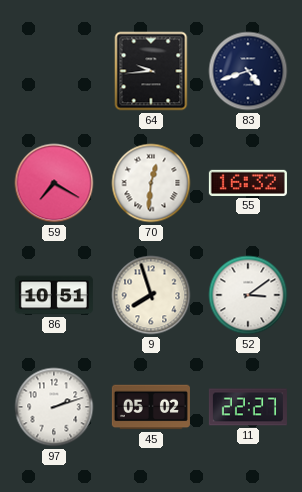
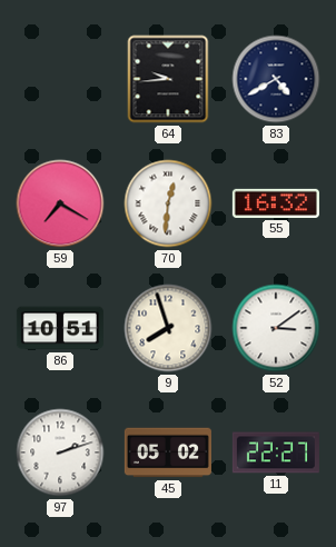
83: 4:42 -> 4:40
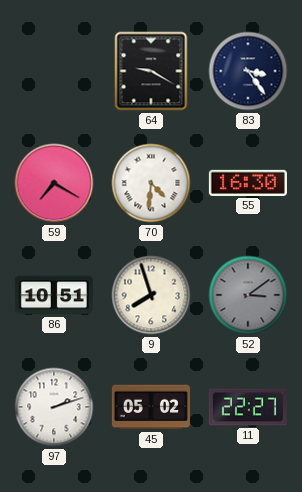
64: 9:44 -> 9:20
83: 4:40 -> 3:24
70: 12:31 -> 4:31
55: 16:32 -> 16:30
52 dial: white -> grey
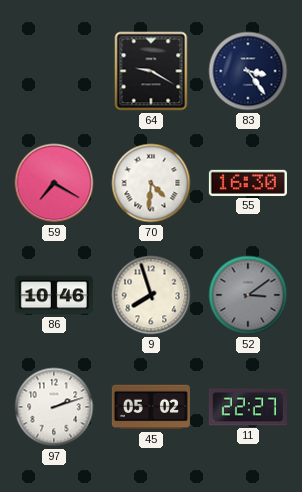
86: 10:51 -> 10:46
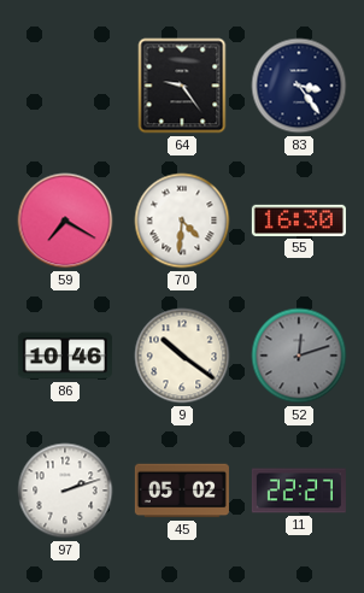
64: 9:20 -> 9:24
9: 7:57 -> 10:21
52: 3:09 -> 12:12
